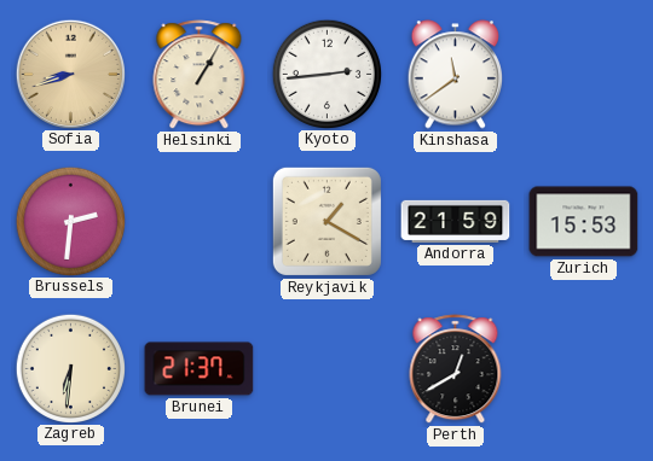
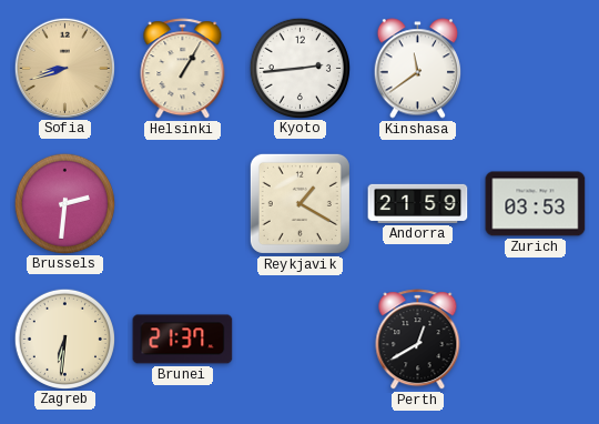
Zurich: 15:53 -> 03:53
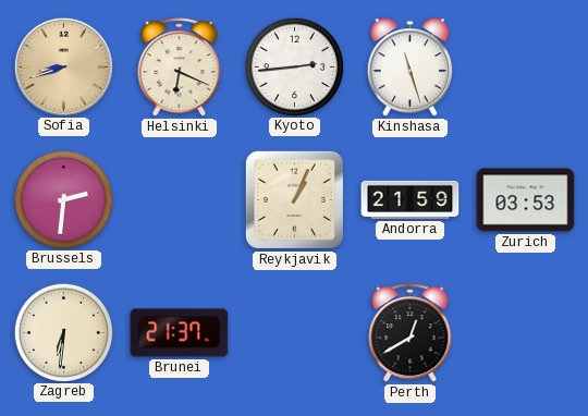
Helsinki: 1:05 -> 6:19
Kinshasa: 11:39 -> 11:27
Reykjavik: 1:20 -> 1:04
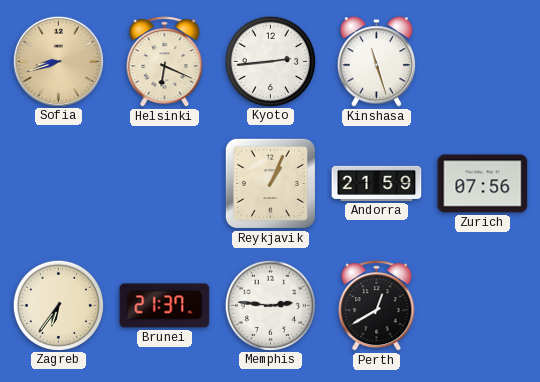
Brussels: 2:31 -> none
Zurich: 03:53 -> 07:56
Zagreb: 6:31 -> 6:36
Memphis: none -> 2:46
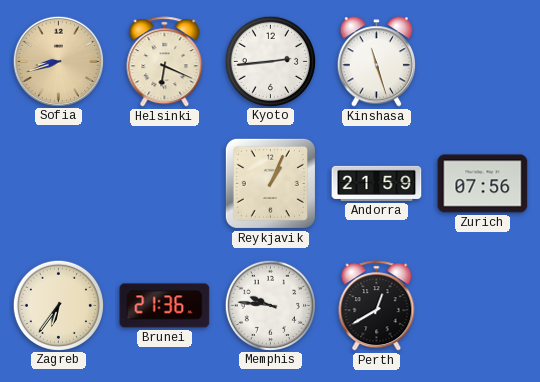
Brunei: 21:37 -> 21:36
Memphis: 2:46 -> 9:46
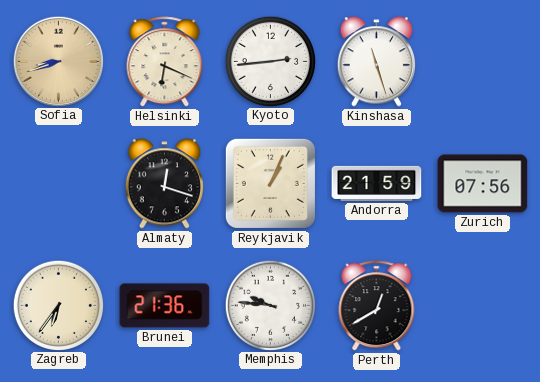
Almaty: none -> 12:18
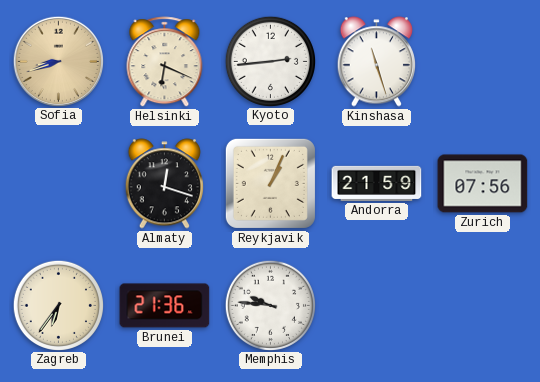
Perth: 12:40 -> none
